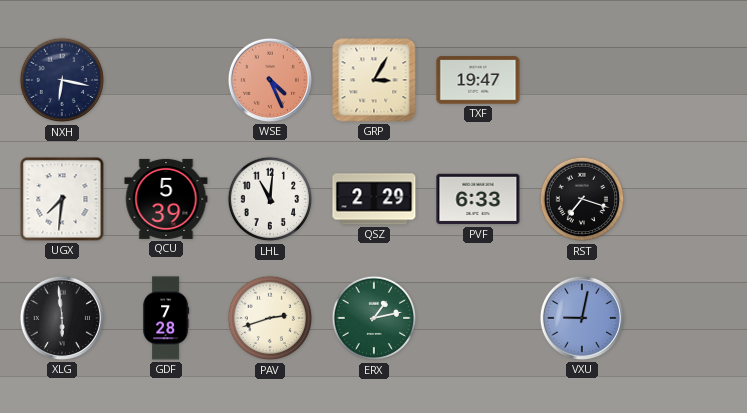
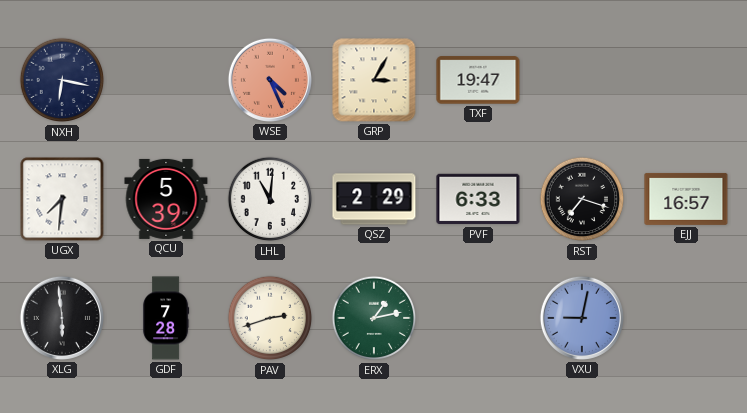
EJJ: none -> 16:57
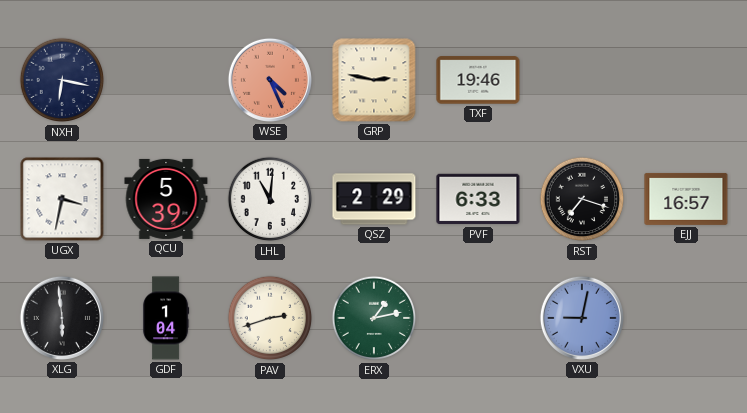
GRP: 3:05 -> 2:47
TXF: 19:47 -> 19:46
UGX: 7:31 -> 3:32
GDF: 7:28 -> 1:04
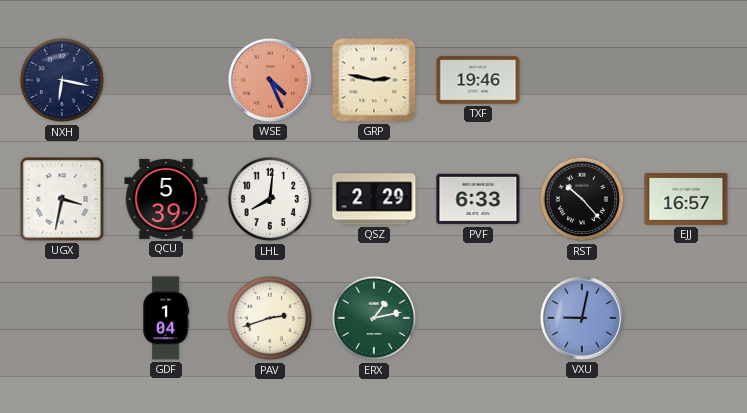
LHL: 11:01 -> 8:01
RST: 7:18 -> 10:23
XLG: 5:59 -> none
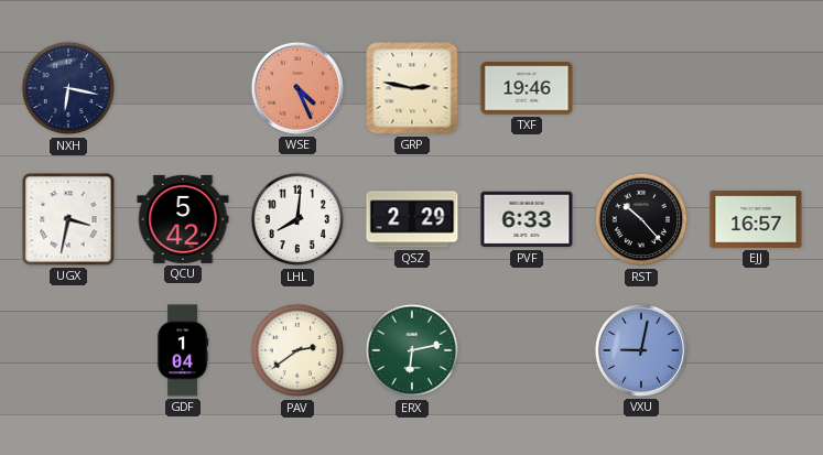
QCU: 5:39 -> 5:42
PAV: 2:42 -> 2:39
ERX: 1:13 -> 6:13
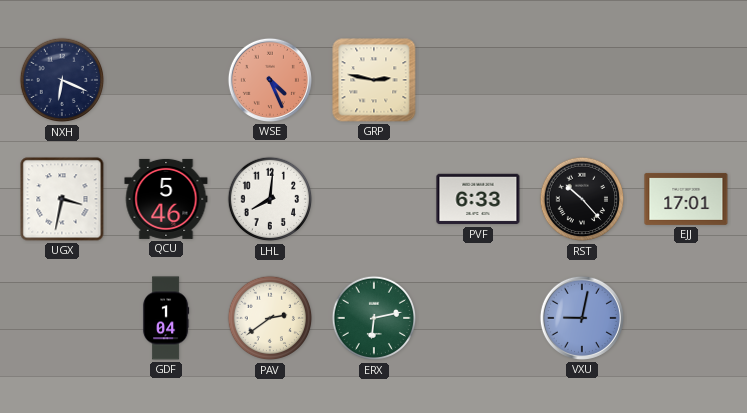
NXH: 6:17 -> 6:19
TXF: 19:46 -> none
QCU: 5:42 -> 5:46
QSZ: 2:29 -> none
EJJ: 16:57 -> 17:01
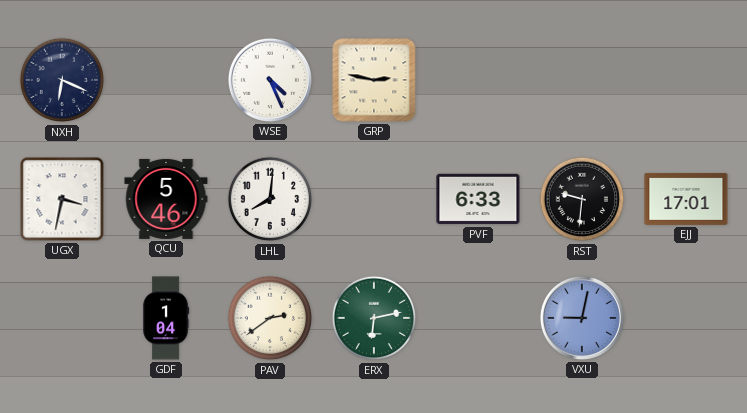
WSE dial: salmon -> white
RST: 10:23 -> 9:31
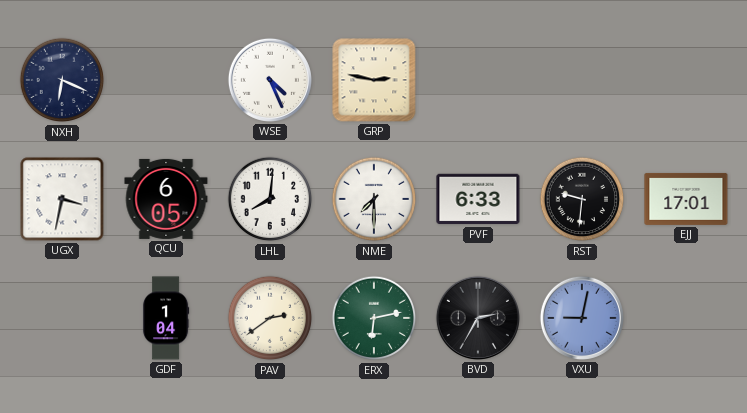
QCU: 5:46 -> 6:05
NME: none -> 7:30
BVD: none -> 2:35
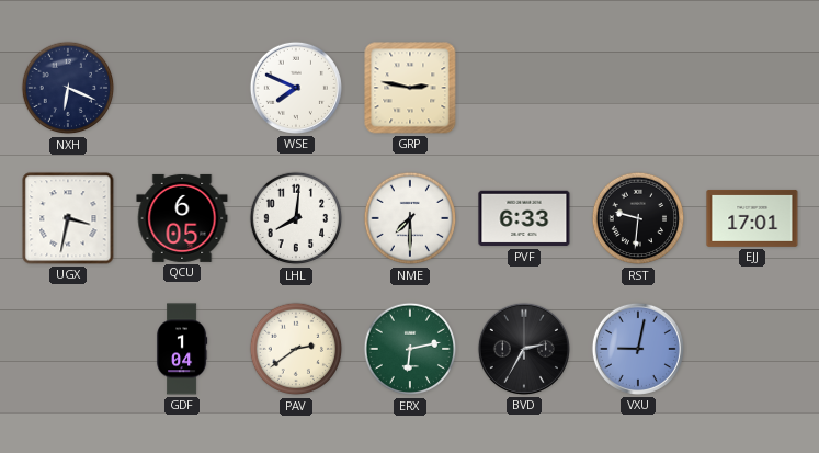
WSE: 4:26 -> 7:49
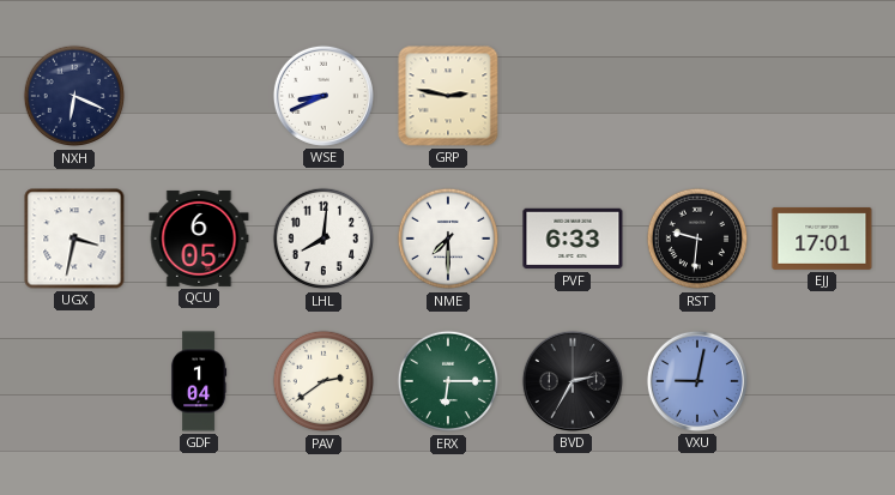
WSE: 7:49 -> 8:41
ERX: 6:13 -> 6:15
